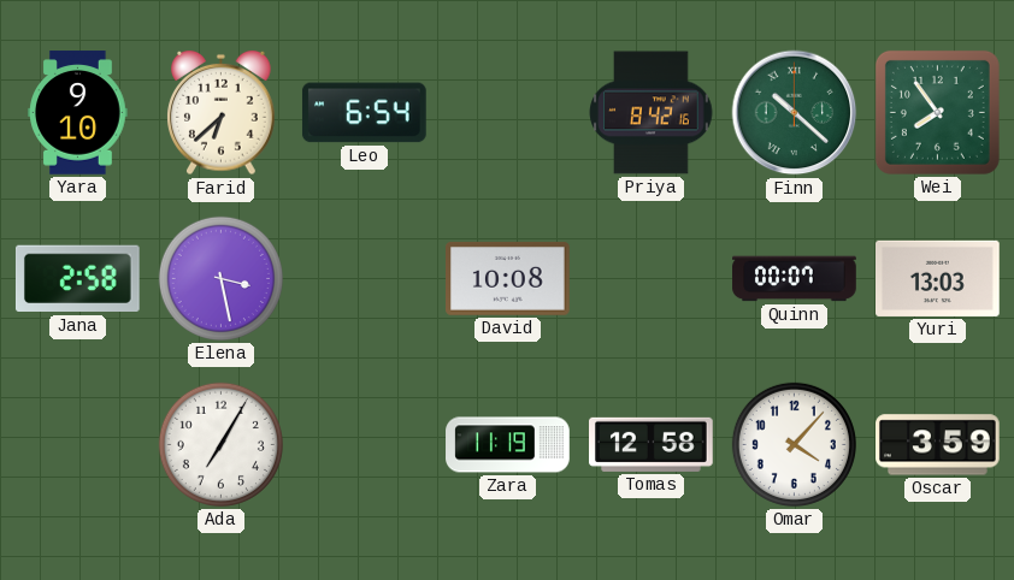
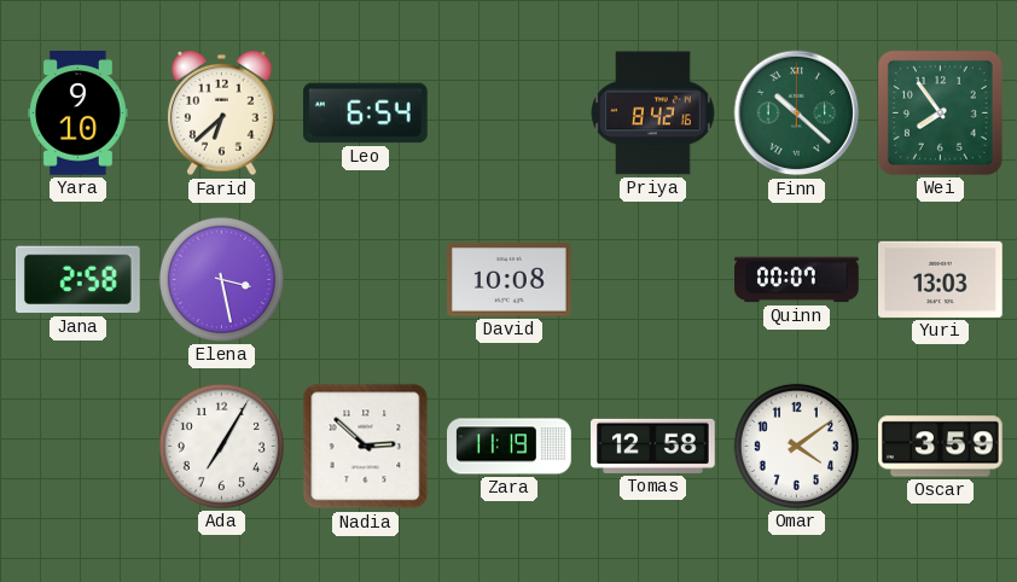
Nadia: none -> 2:52
Omar: 4:07 -> 4:09
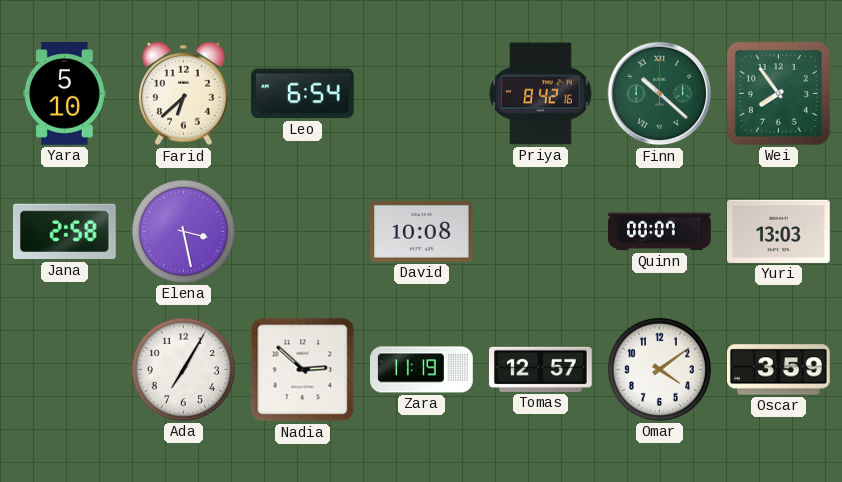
Yara: 9:10 -> 5:10
Tomas: 12:58 -> 12:57
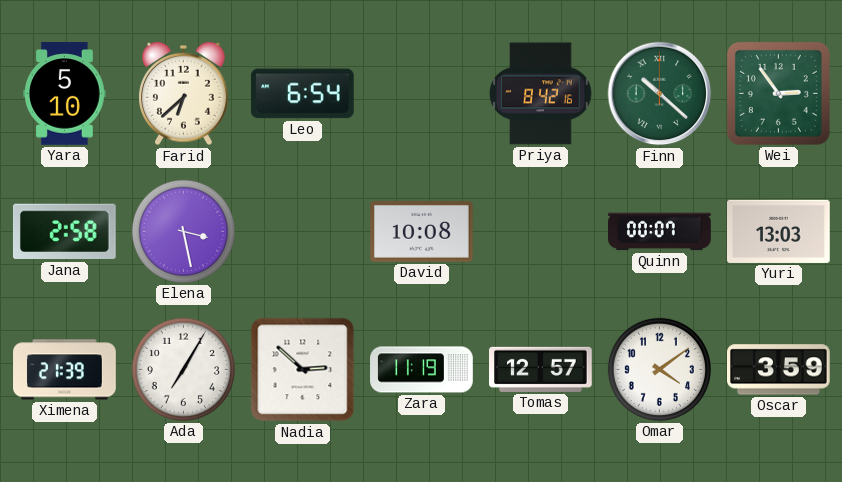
Wei: 7:54 -> 2:54
Ximena: none -> 21:39
